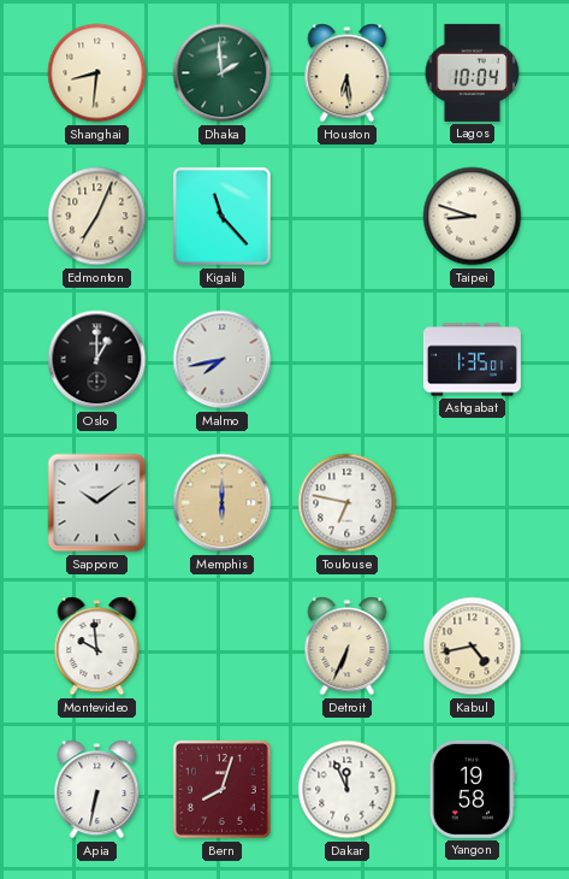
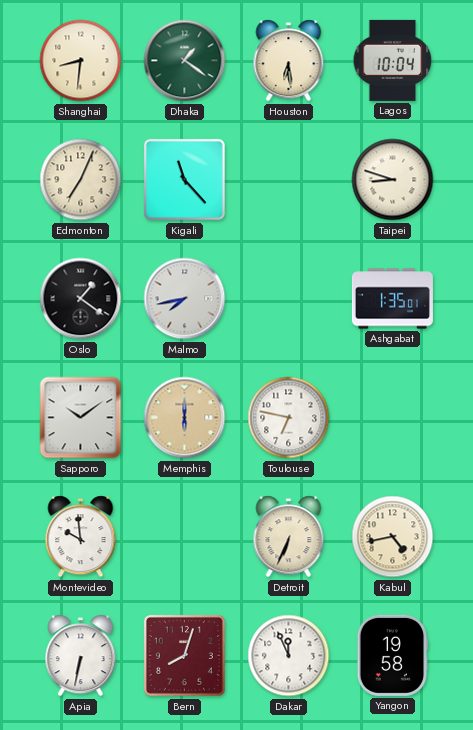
Dhaka: 1:59 -> 1:21
Oslo: 1:00 -> 1:21
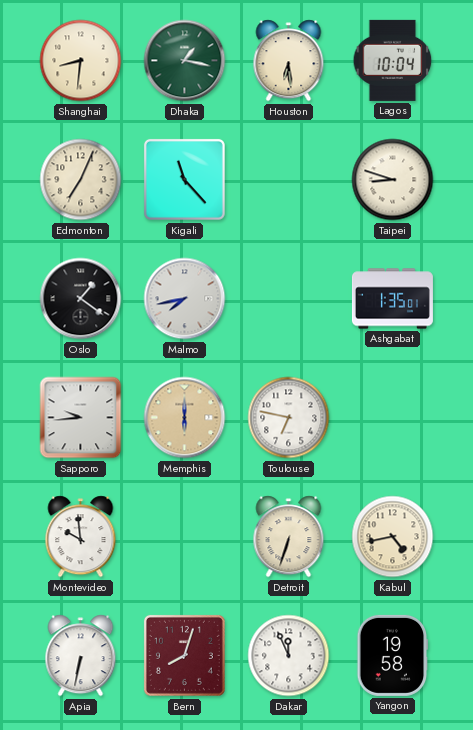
Dhaka: 1:21 -> 1:17
Sapporo: 10:09 -> 9:44
Detroit: 6:34 -> 6:33
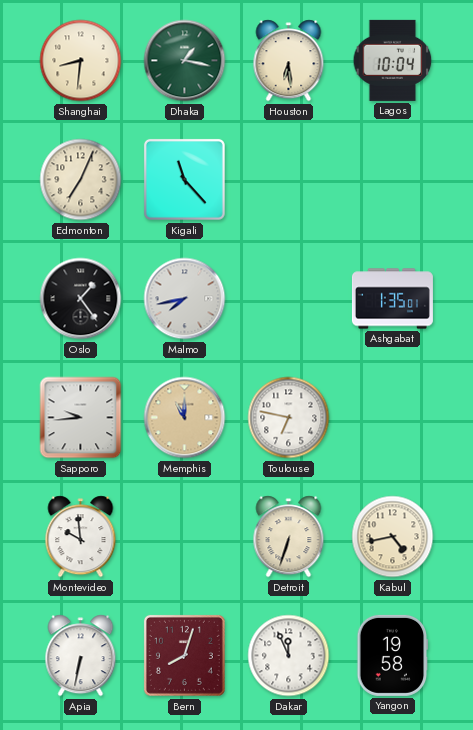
Taipei: 8:48 -> none
Oslo: 1:21 -> 1:24
Memphis: 6:00 -> 11:00
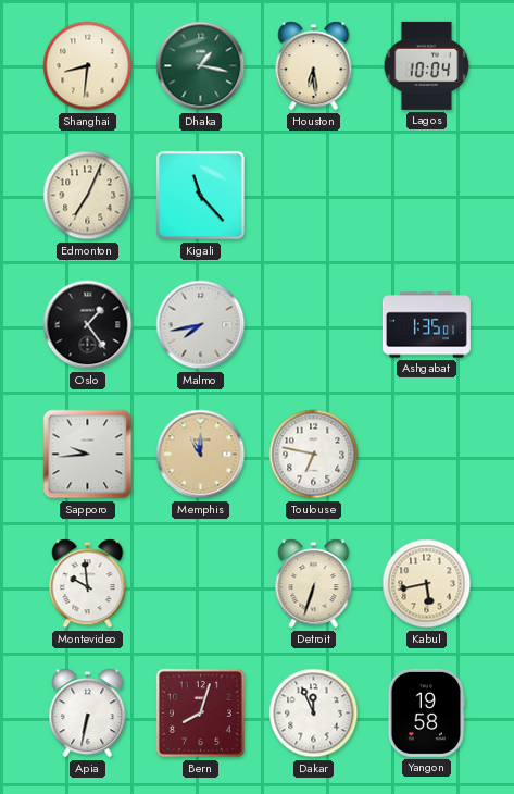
Kabul: 4:43 -> 5:43
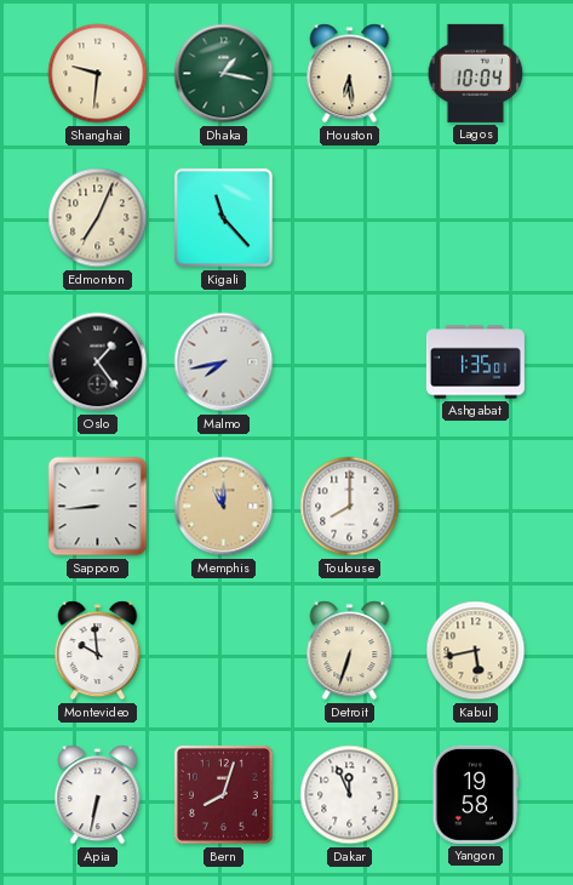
Shanghai: 8:31 -> 9:31
Sapporo: 9:44 -> 8:44
Toulouse: 6:47 -> 8:00
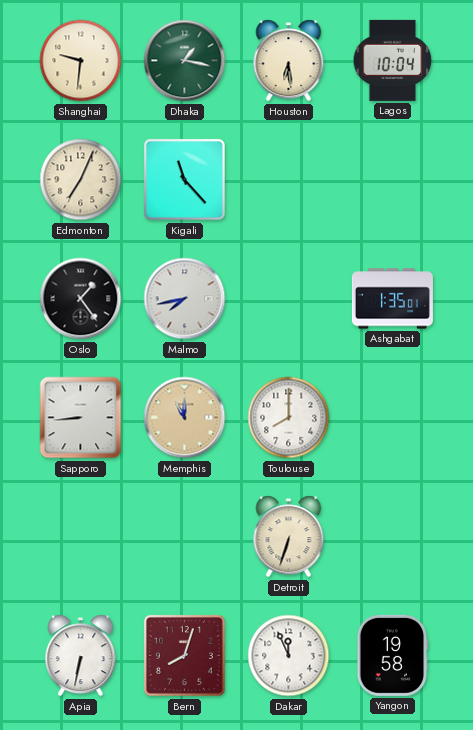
Montevideo: 9:59 -> none
Kabul: 5:43 -> none
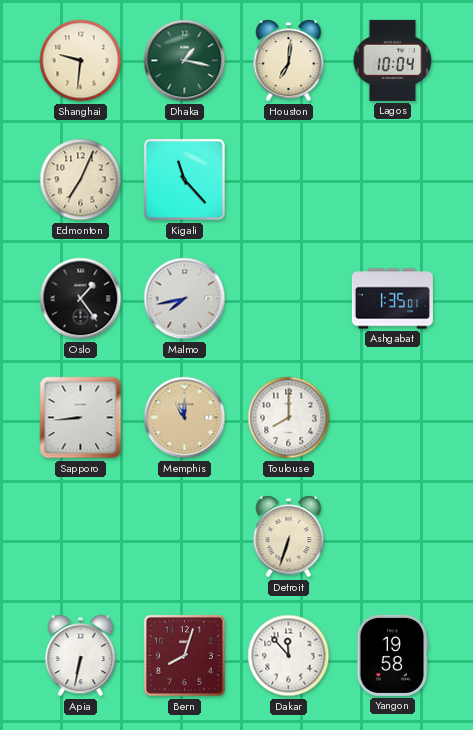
Houston: 6:29 -> 7:01
Dakar: 11:56 -> 11:53
